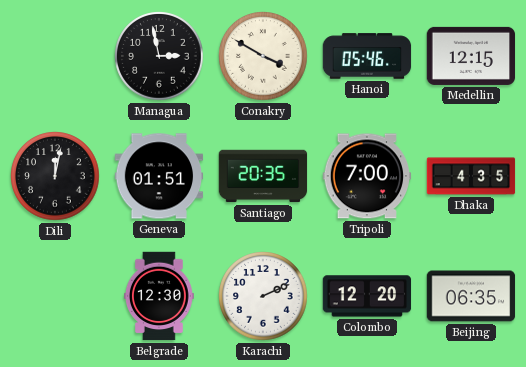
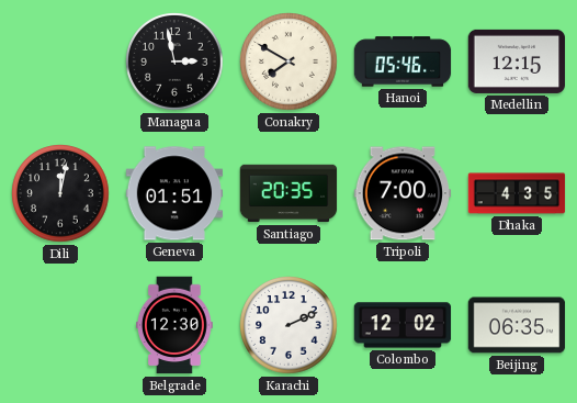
Conakry: 3:50 -> 7:50
Colombo: 12:20 -> 12:02
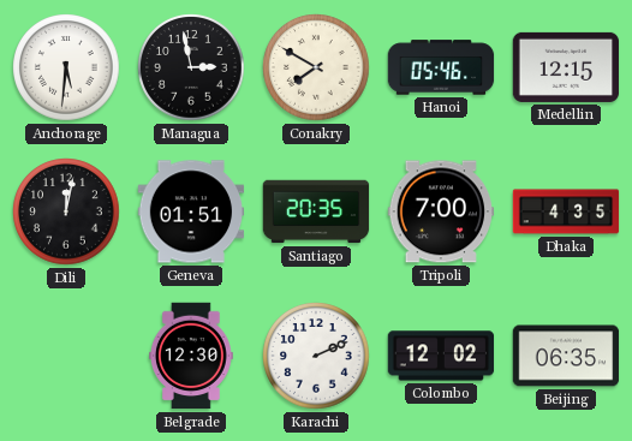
Anchorage: none -> 5:31
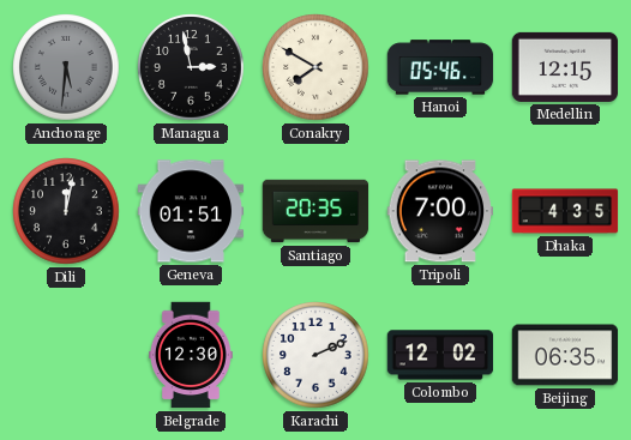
Anchorage dial: white -> grey
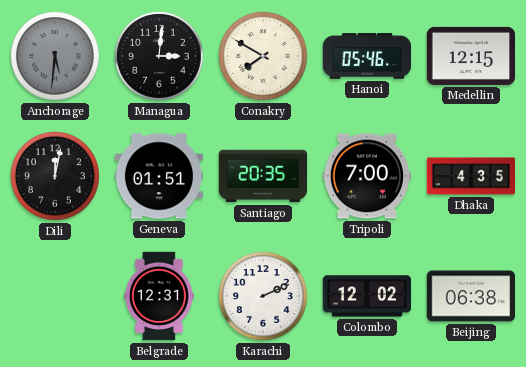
Managua: 2:58 -> 3:01
Belgrade: 12:30 -> 12:31
Beijing: 06:35 -> 06:38
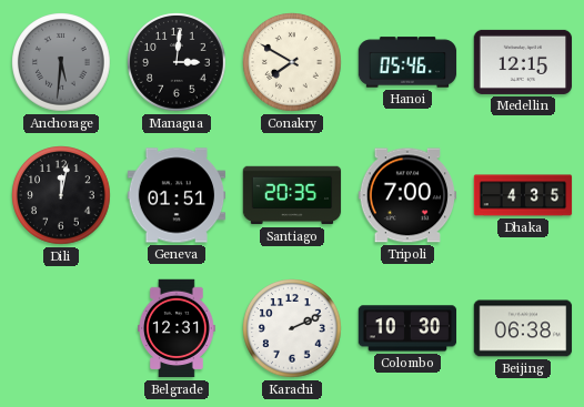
Colombo: 12:02 -> 10:30
